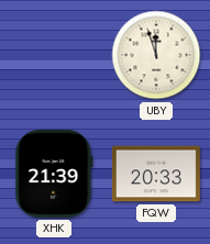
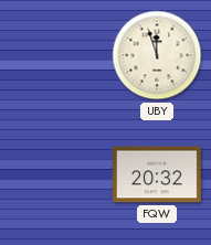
XHK: 21:39 -> none
FQW: 20:33 -> 20:32
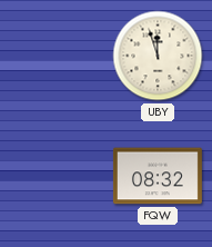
FQW: 20:32 -> 08:32
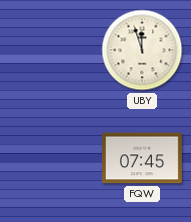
FQW: 08:32 -> 07:45
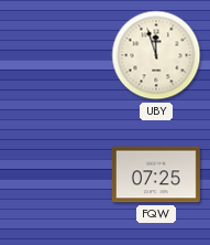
FQW: 07:45 -> 07:25
